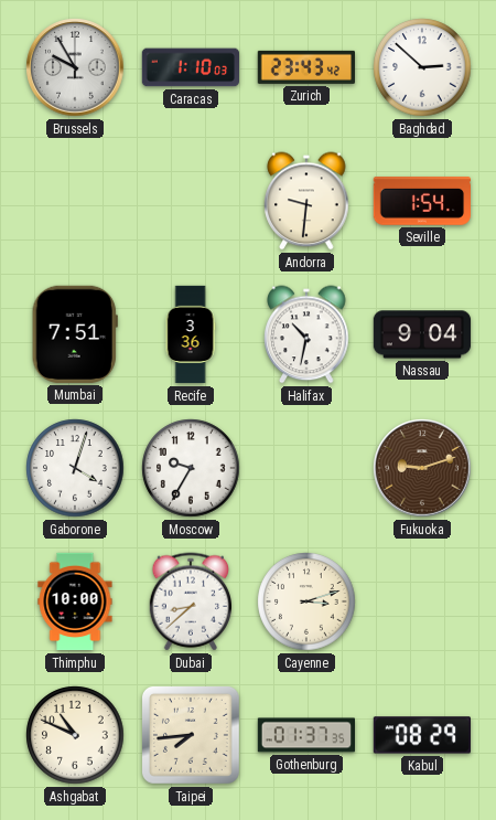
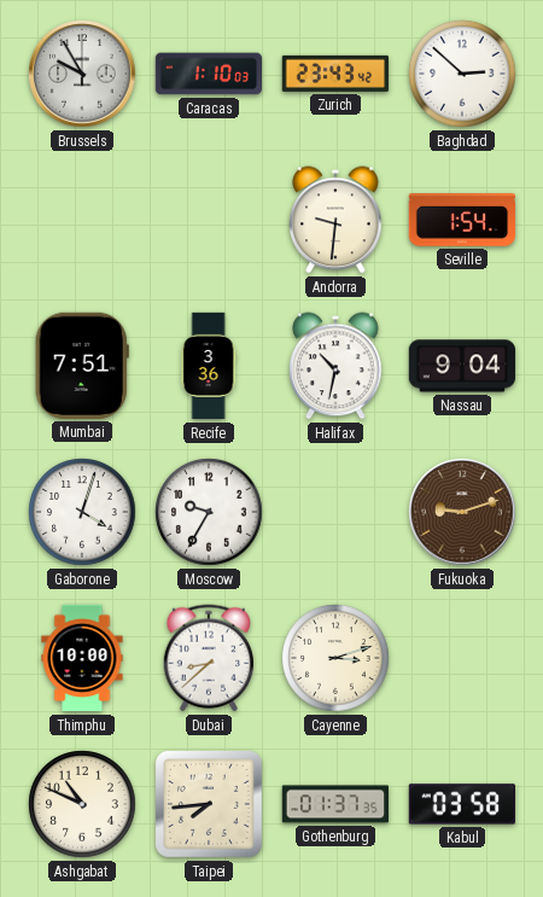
Kabul: 08:29 -> 03:58
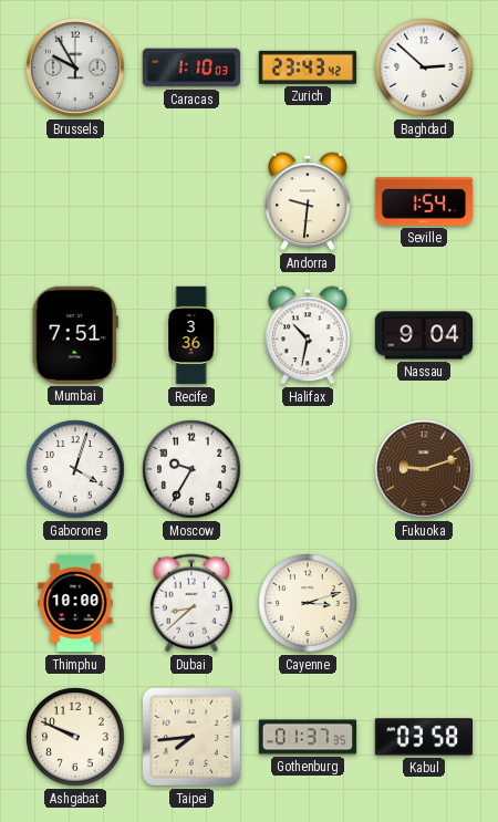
Ashgabat: 10:49 -> 9:49
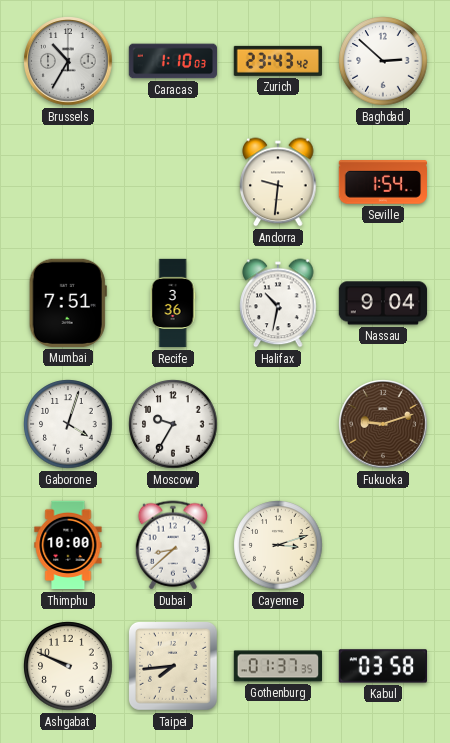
Brussels: 9:55 -> 10:35
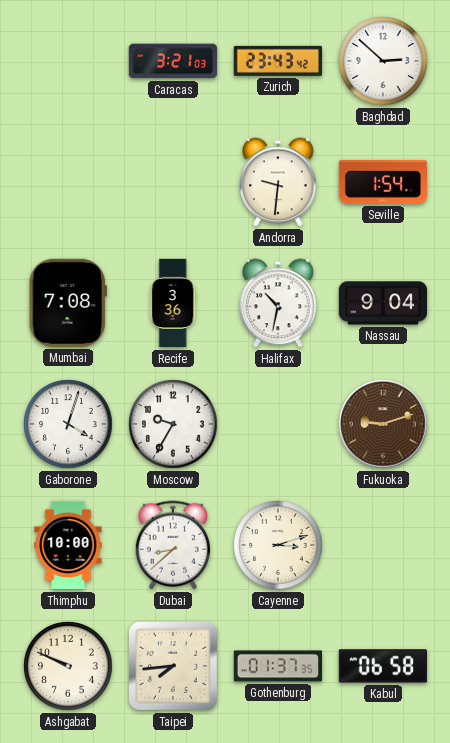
Brussels: 10:35 -> none
Caracas: 1:10 -> 3:21
Mumbai: 7:51 -> 7:08
Kabul: 03:58 -> 06:58
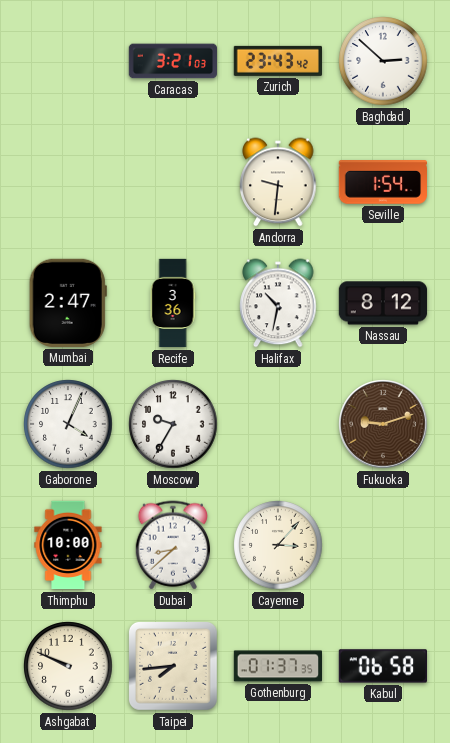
Mumbai: 7:08 -> 2:47
Nassau: 9:04 -> 8:12
Gaborone: 4:03 -> 4:04
Cayenne: 3:12 -> 3:07
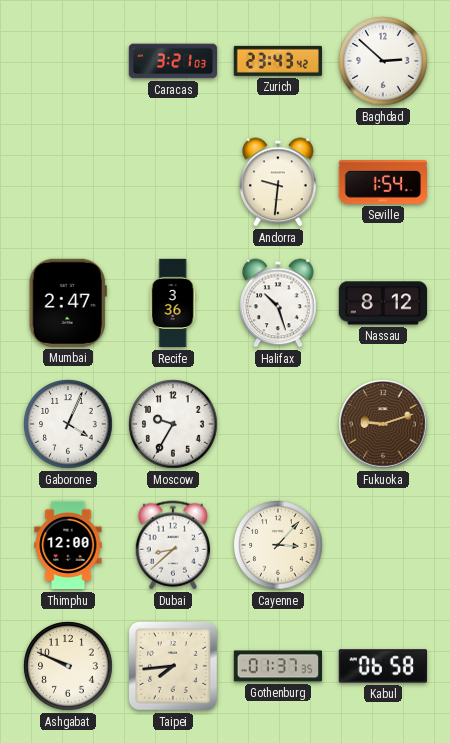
Halifax: 10:32 -> 10:27
Thimphu: 10:00 -> 12:00
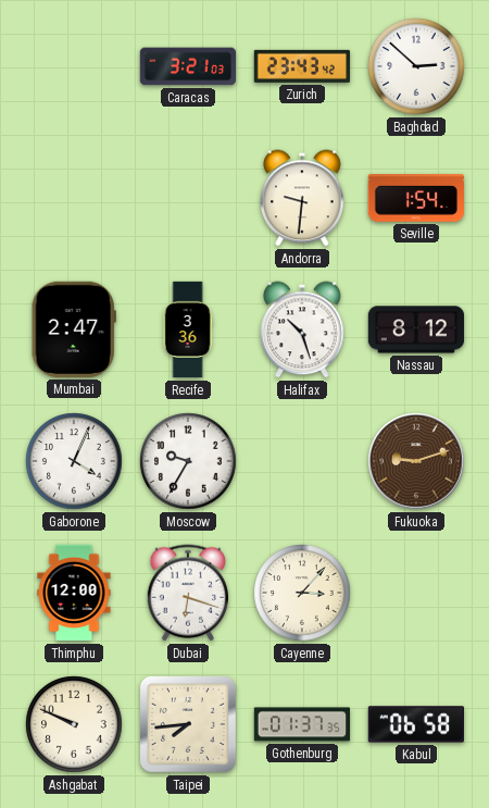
Dubai: 8:38 -> 6:18
